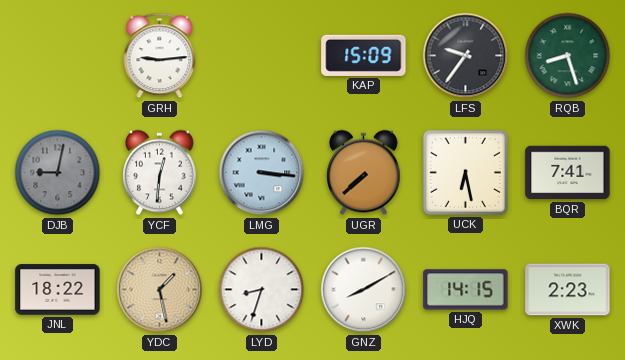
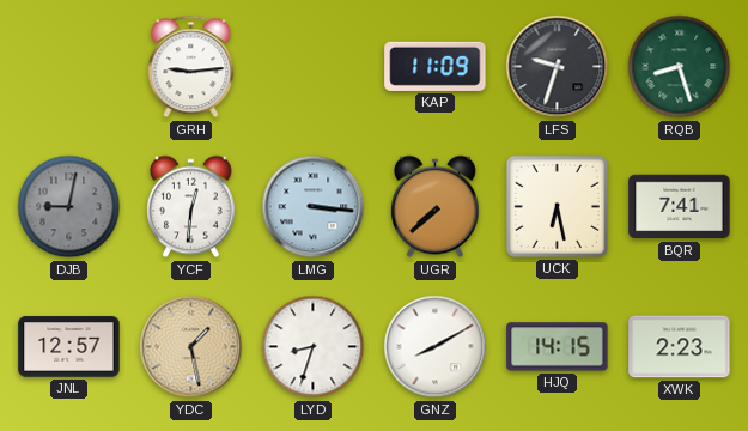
KAP: 15:09 -> 11:09
LFS: 9:36 -> 9:33
JNL: 18:22 -> 12:57
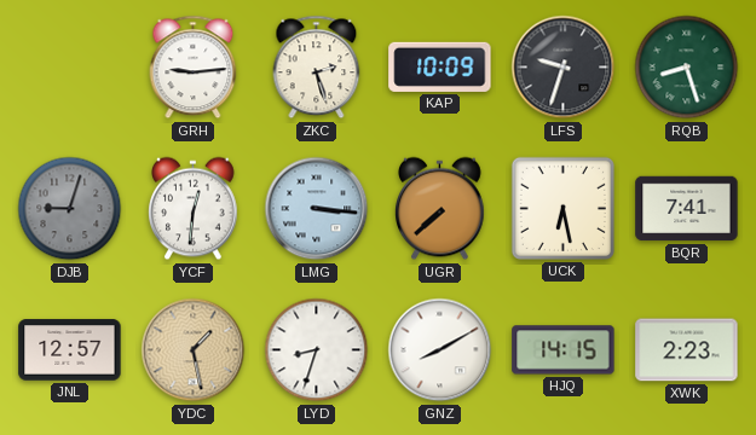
ZKC: none -> 2:27
KAP: 11:09 -> 10:09
DJB: 9:02 -> 9:03
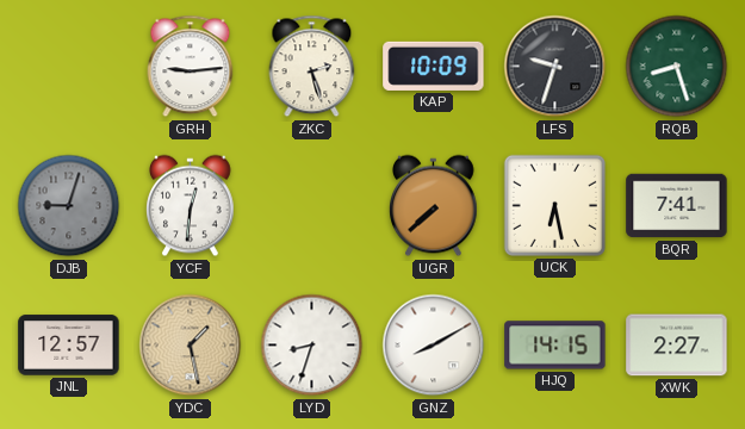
LMG: 3:16 -> none
XWK: 2:23 -> 2:27
